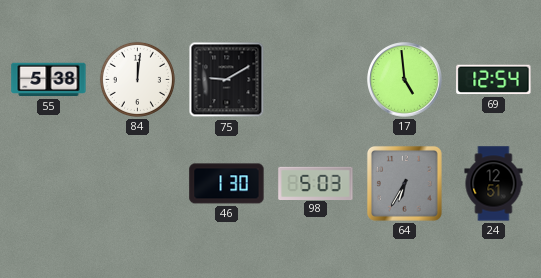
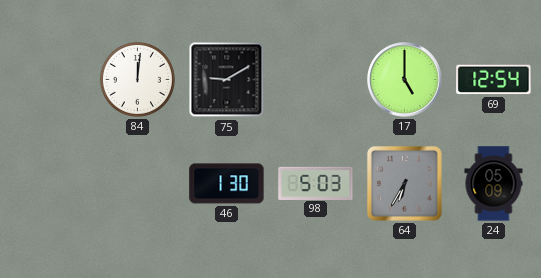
55: 5:38 -> none
17: 4:59 -> 5:00
24: 12:51 -> 05:09
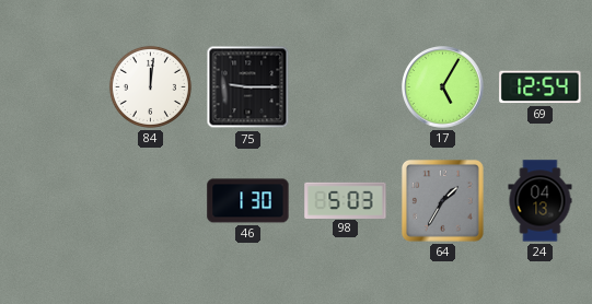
75: 9:10 -> 9:15
17: 5:00 -> 5:05
64: 6:35 -> 1:35
24: 05:09 -> 04:13
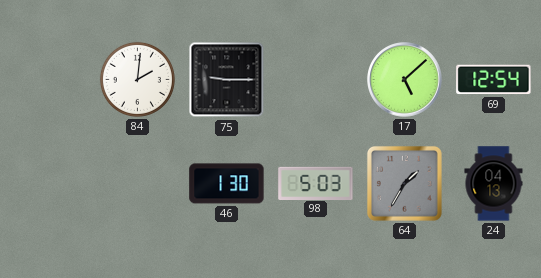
84: 12:01 -> 2:01
17: 5:05 -> 5:08
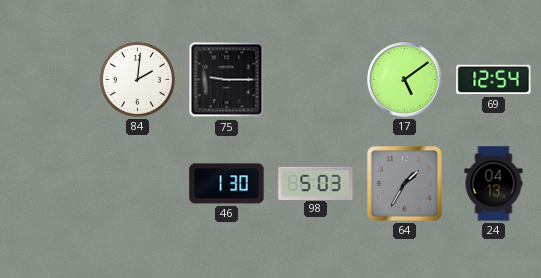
17: 5:08 -> 5:09
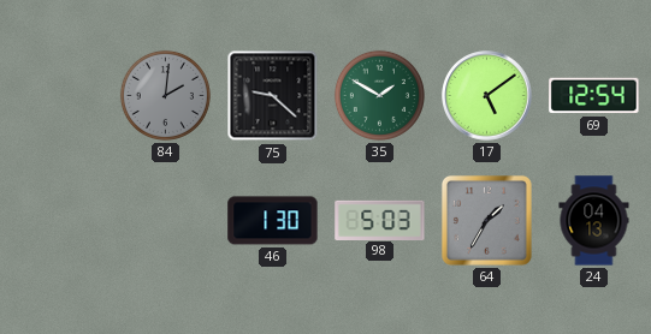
84 dial: white -> grey
75: 9:15 -> 9:22
35: none -> 1:50
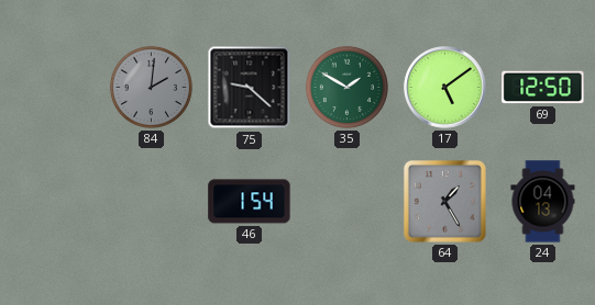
69: 12:54 -> 12:50
46: 1:30 -> 1:54
98: 5:03 -> none
64: 1:35 -> 1:25
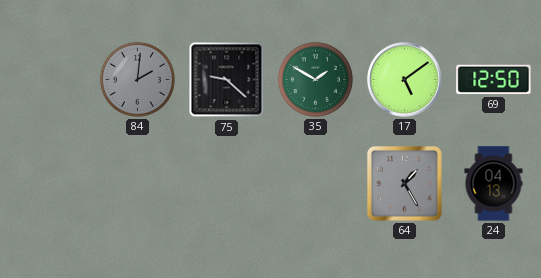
46: 1:54 -> none
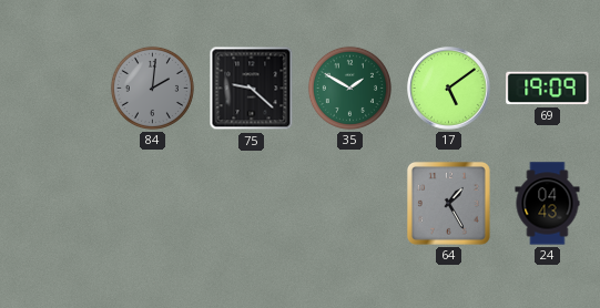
69: 12:50 -> 19:09
24: 04:13 -> 04:43
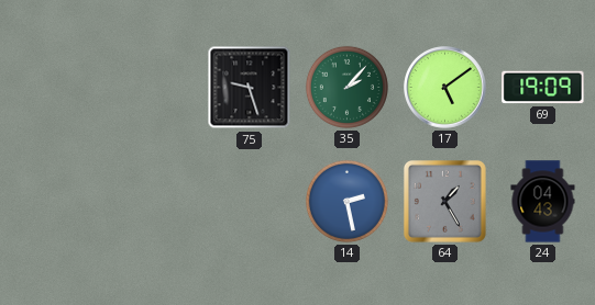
84: 2:01 -> none
75: 9:22 -> 9:27
35: 1:50 -> 2:07
14: none -> 2:28
